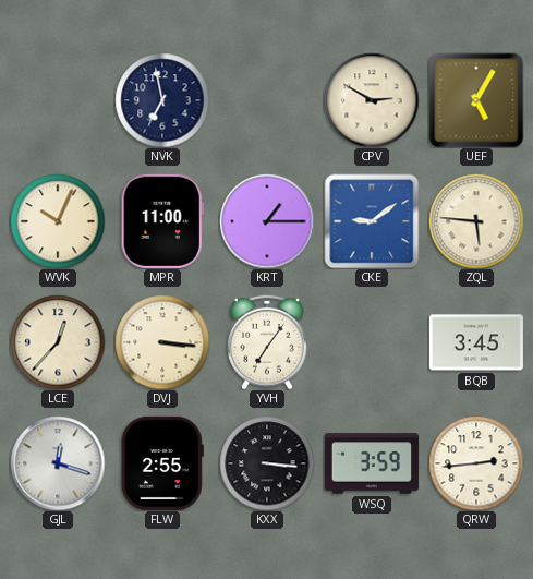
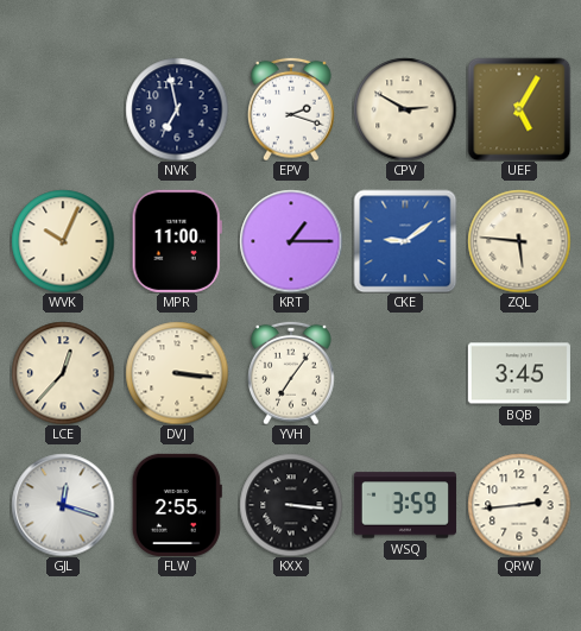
EPV: none -> 2:18
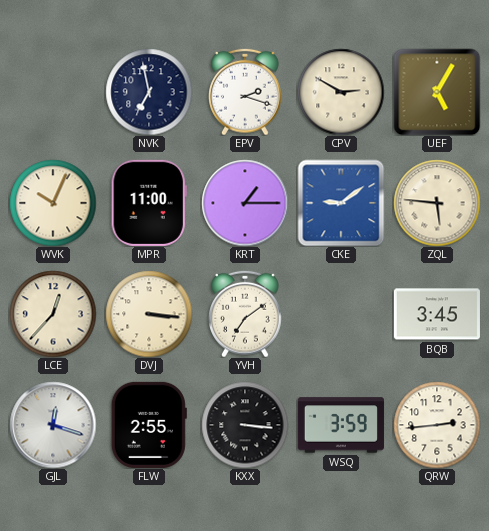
YVH: 7:06 -> 7:09
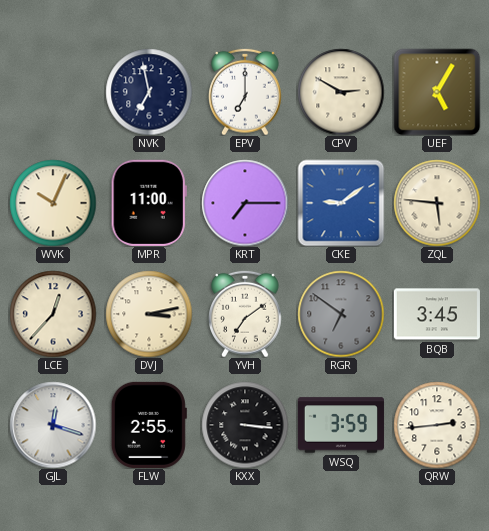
EPV: 2:18 -> 7:00
KRT: 1:15 -> 7:15
DVJ: 3:16 -> 3:13
RGR: none -> 6:51
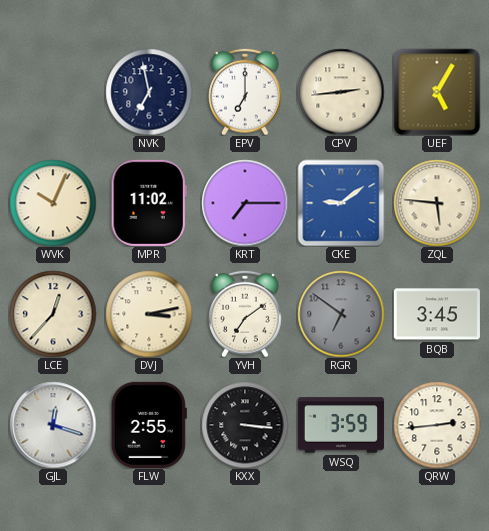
CPV: 2:50 -> 2:44
MPR: 11:00 -> 11:02
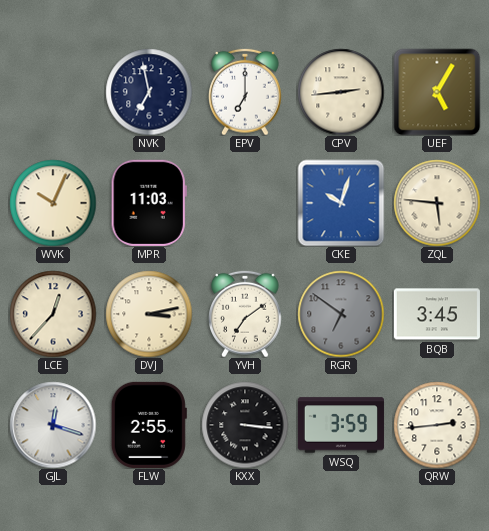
MPR: 11:02 -> 11:03
KRT: 7:15 -> none
CKE: 9:09 -> 10:03
